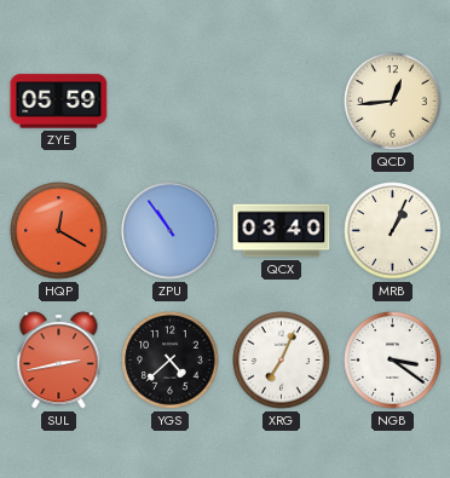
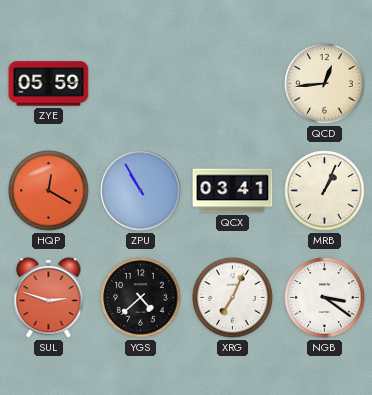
ZPU: 10:54 -> 10:55
QCX: 03:40 -> 03:41
SUL: 2:43 -> 2:48
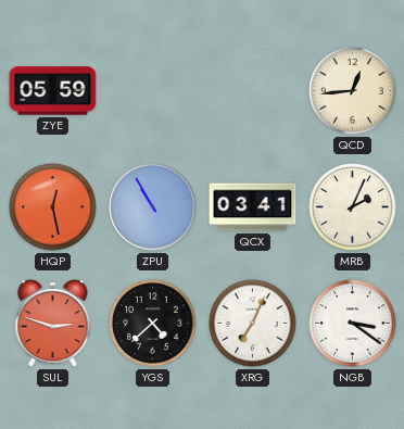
HQP: 12:20 -> 12:28
MRB: 1:04 -> 2:04
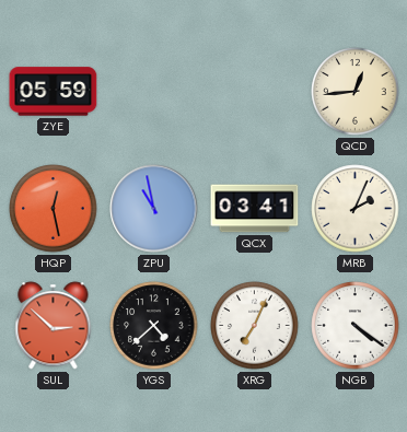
ZPU: 10:55 -> 10:58
SUL: 2:48 -> 2:52
NGB: 3:21 -> 4:21
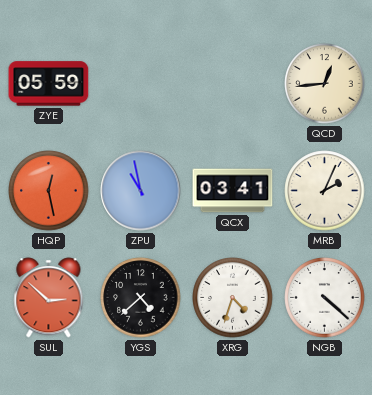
XRG: 7:04 -> 4:33
NGB: 4:21 -> 4:22
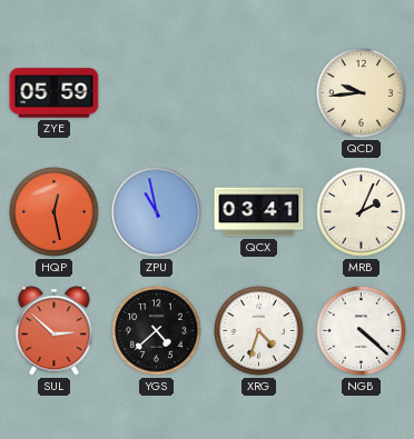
QCD: 12:44 -> 9:44
